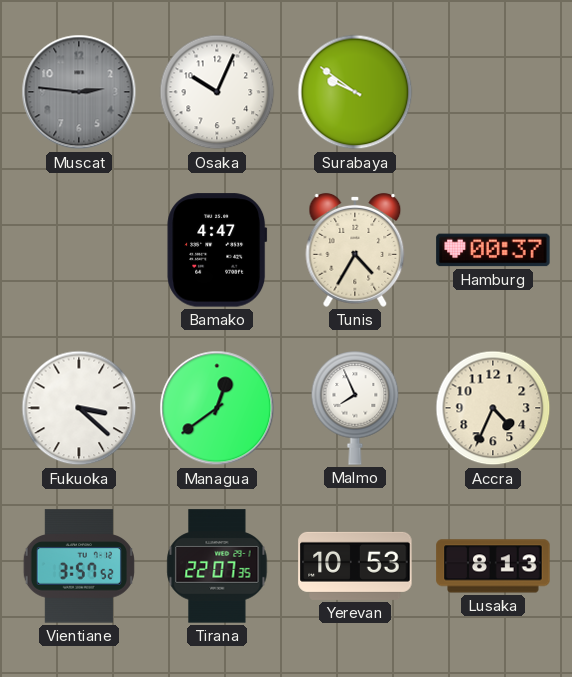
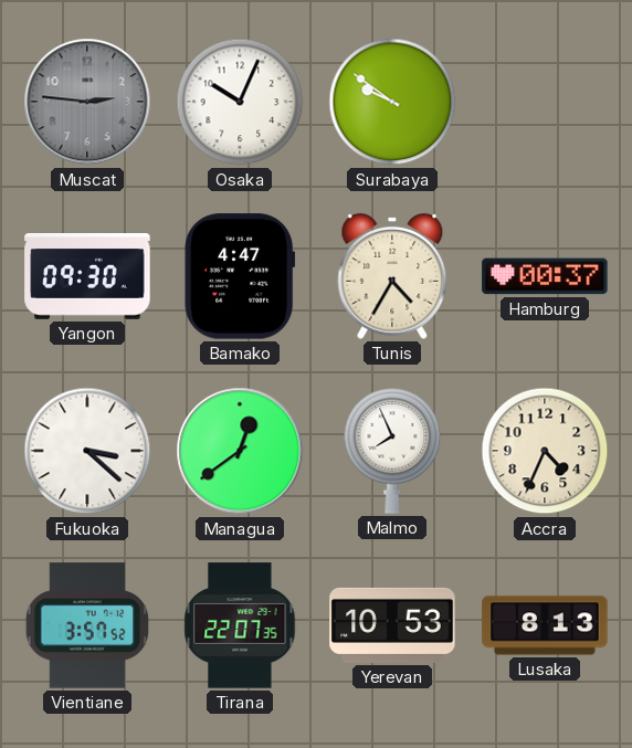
Yangon: none -> 09:30
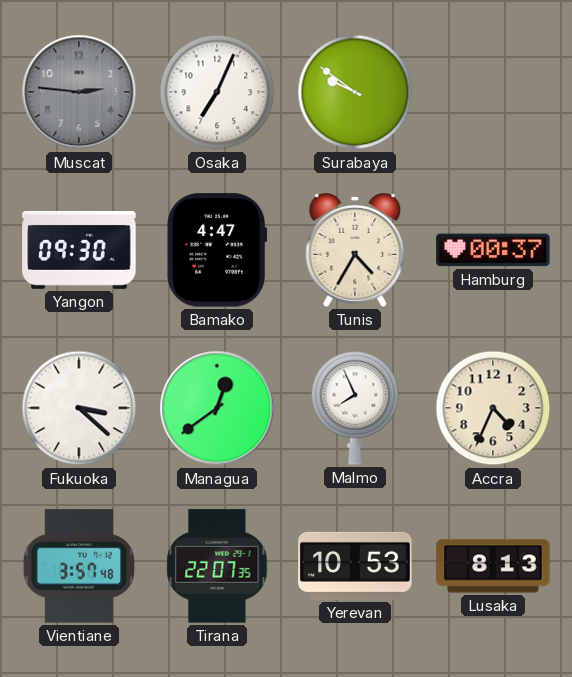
Osaka: 10:04 -> 7:04
Vientiane: 3:57:52 -> 3:57:48
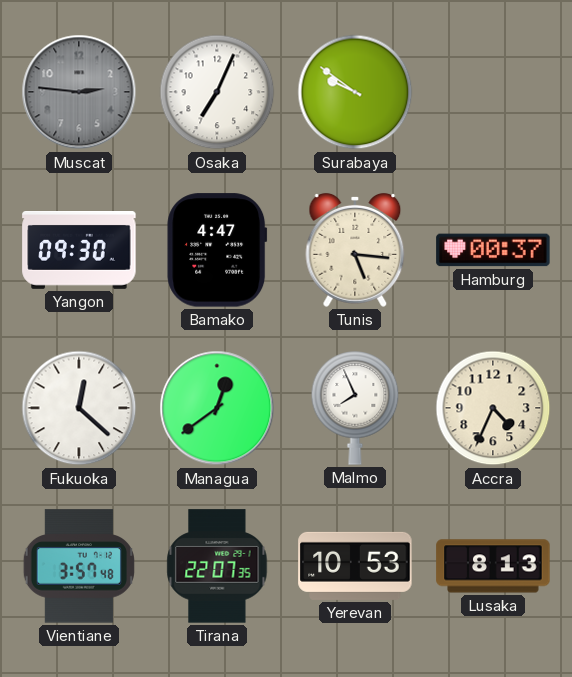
Tunis: 4:35 -> 5:16
Fukuoka: 3:22 -> 12:22
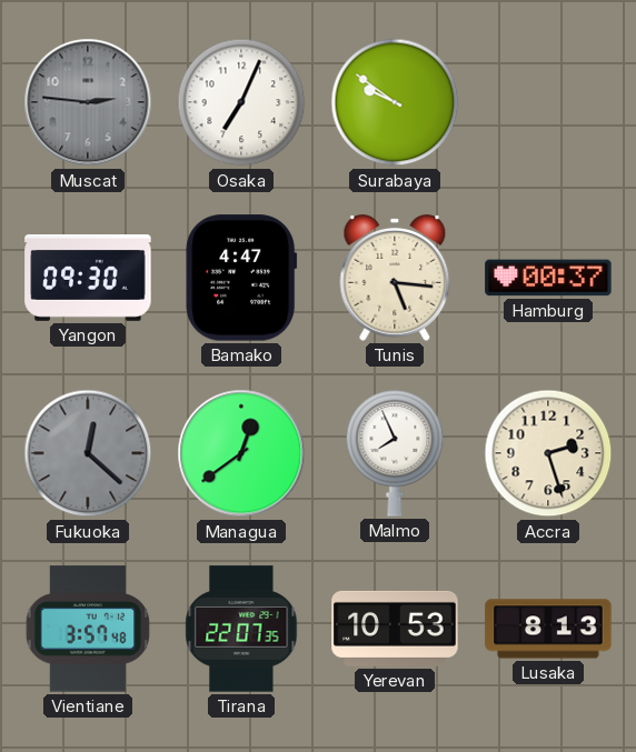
Fukuoka dial: white -> grey
Accra: 4:34 -> 2:27
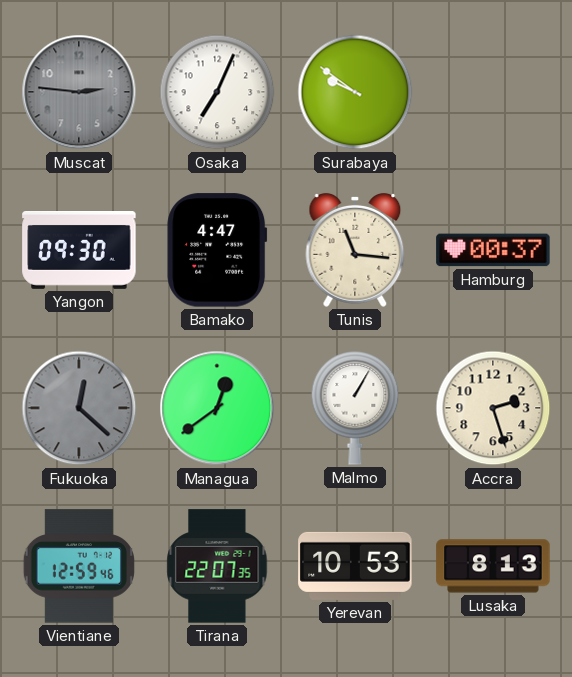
Tunis: 5:16 -> 11:16
Malmo: 7:56 -> 1:05
Vientiane: 3:57 -> 12:59
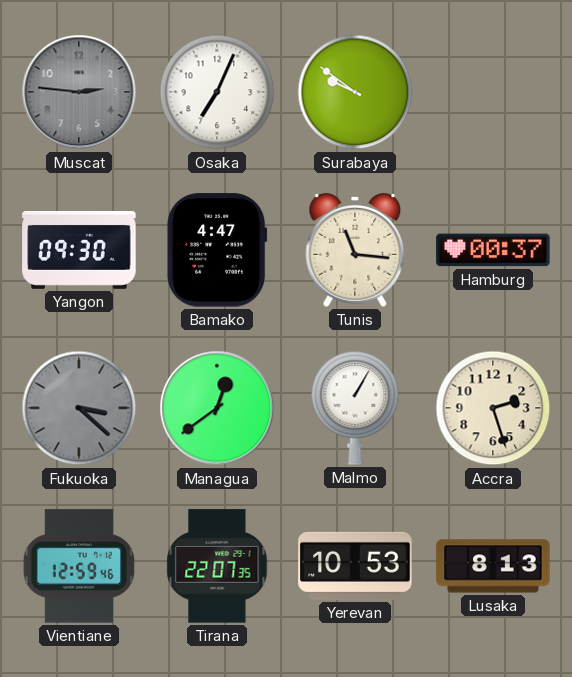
Fukuoka: 12:22 -> 3:22
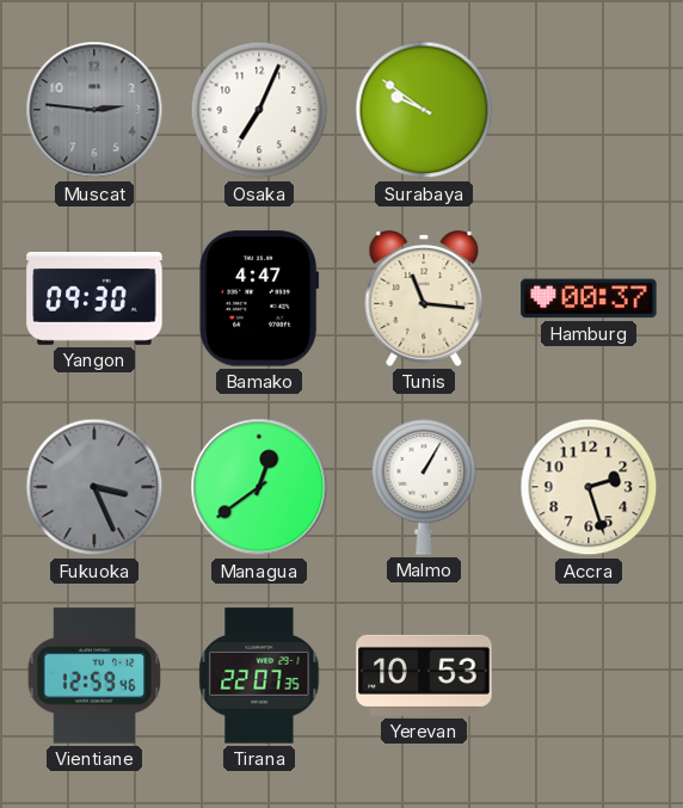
Fukuoka: 3:22 -> 3:26
Lusaka: 8:13 -> none
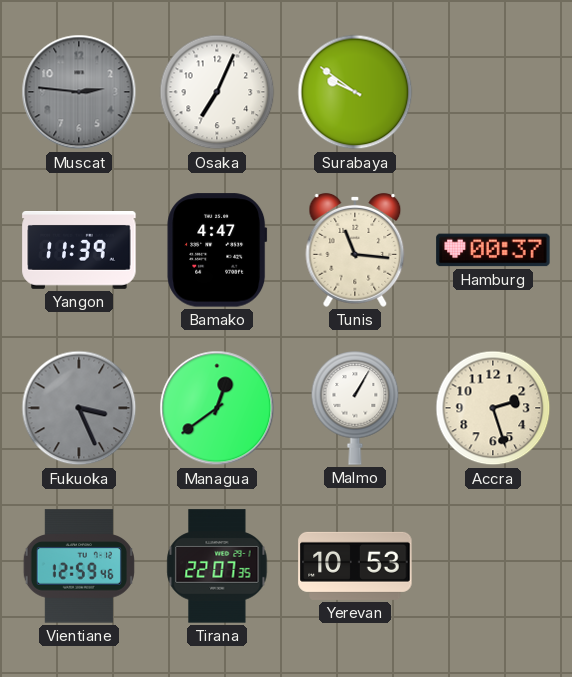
Yangon: 09:30 -> 11:39
